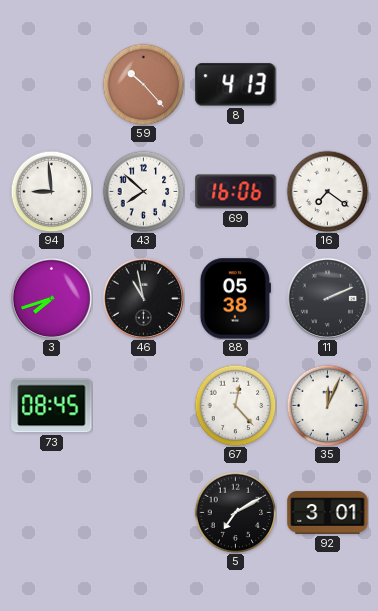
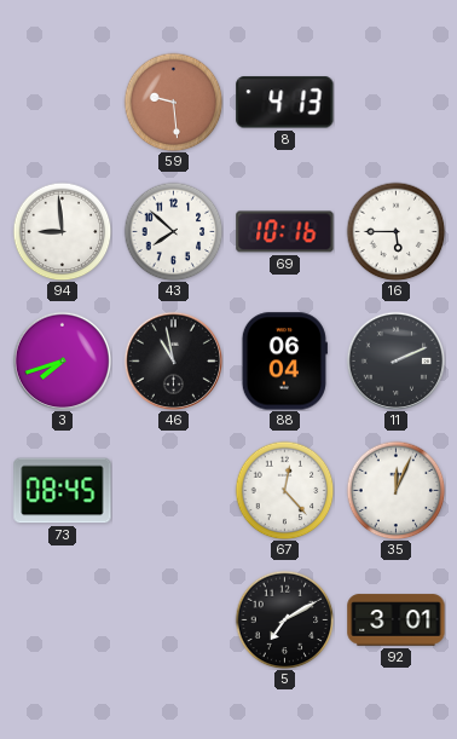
59: 10:23 -> 9:29
69: 16:06 -> 10:16
16: 7:21 -> 5:45
88: 05:38 -> 06:04
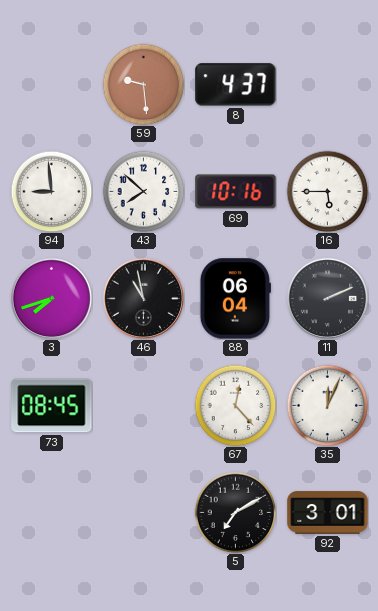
8: 4:13 -> 4:37
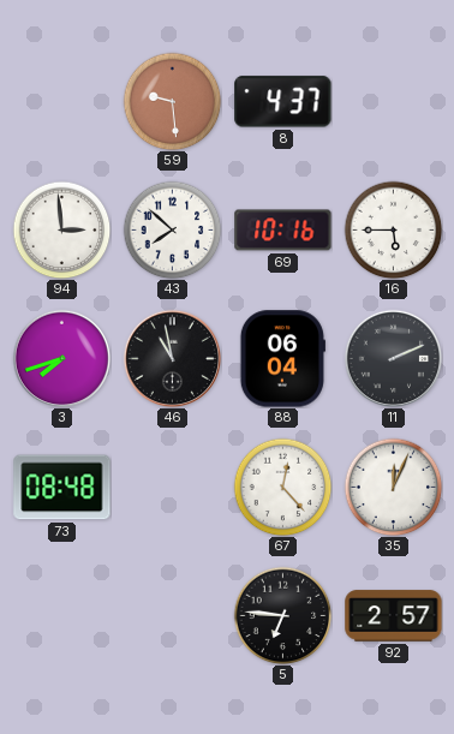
94: 8:59 -> 2:59
73: 08:45 -> 08:48
5: 7:10 -> 6:46
92: 3:01 -> 2:57
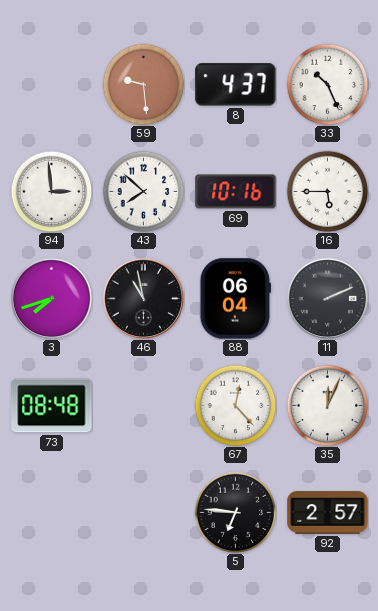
33: none -> 10:26
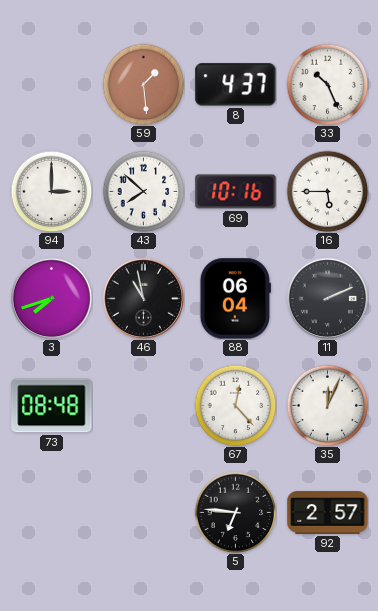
59: 9:29 -> 1:29
94: 2:59 -> 3:00
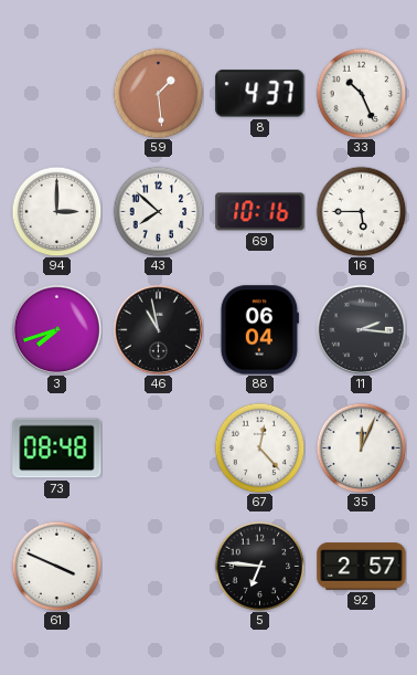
11: 2:11 -> 2:16
61: none -> 3:49
